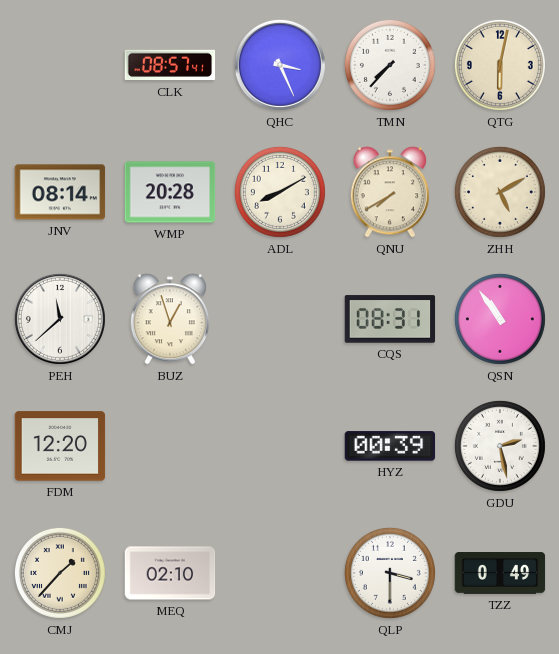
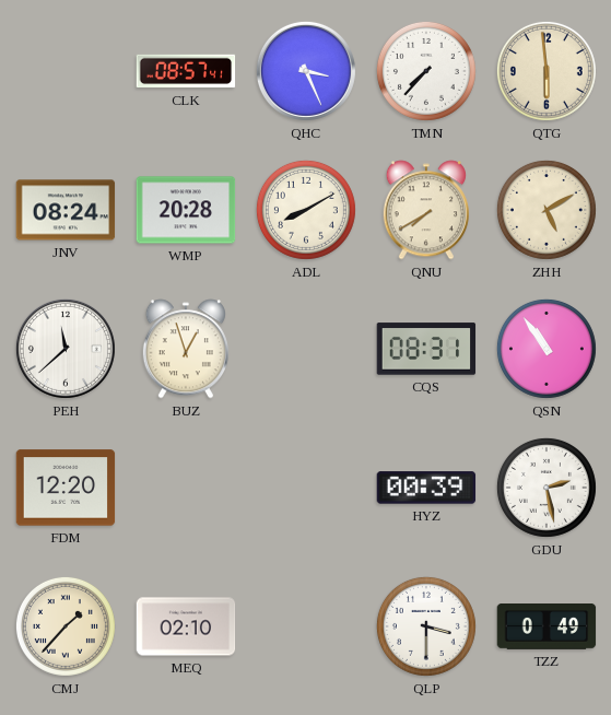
QTG: 6:02 -> 5:59
JNV: 08:14 -> 08:24
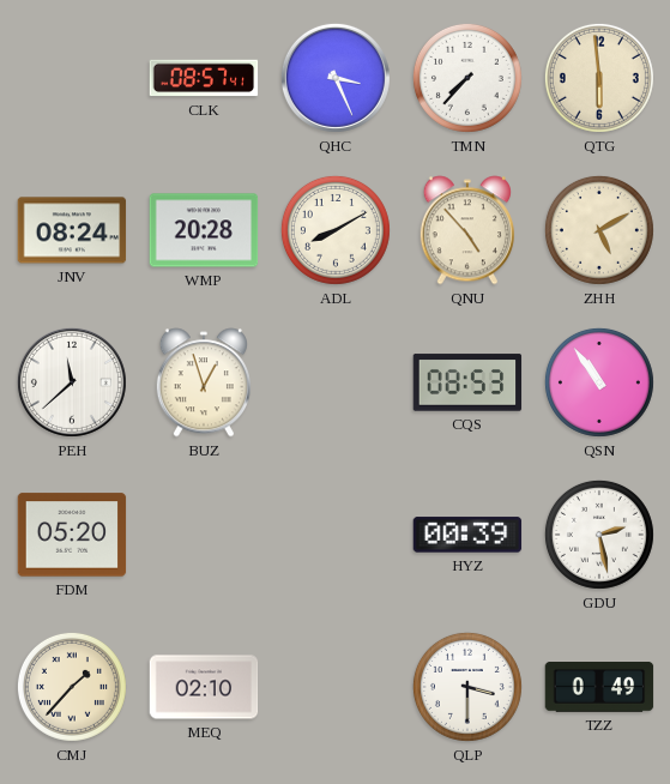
QNU: 7:40 -> 4:53
CQS: 08:31 -> 08:53
FDM: 12:20 -> 05:20
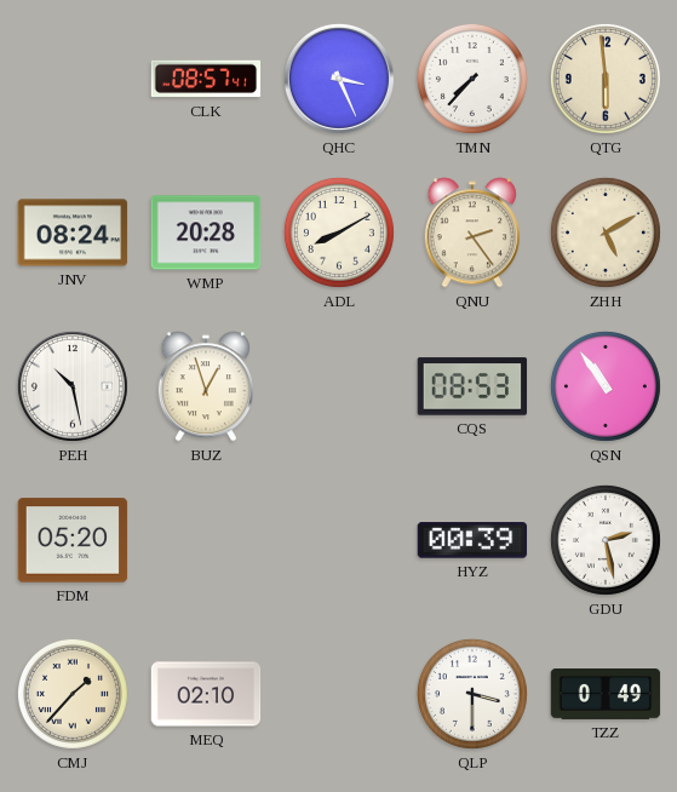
QNU: 4:53 -> 2:24
PEH: 11:38 -> 10:28
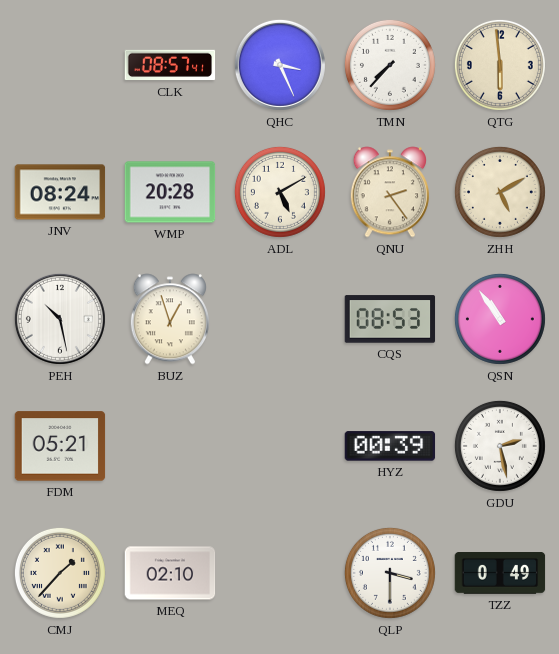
ADL: 8:10 -> 5:10
FDM: 05:20 -> 05:21
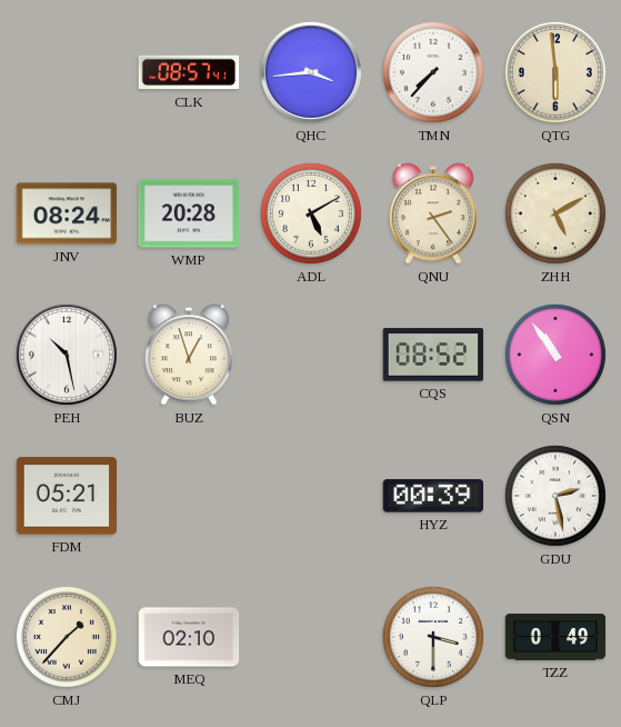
QHC: 3:26 -> 3:44
CQS: 08:53 -> 08:52
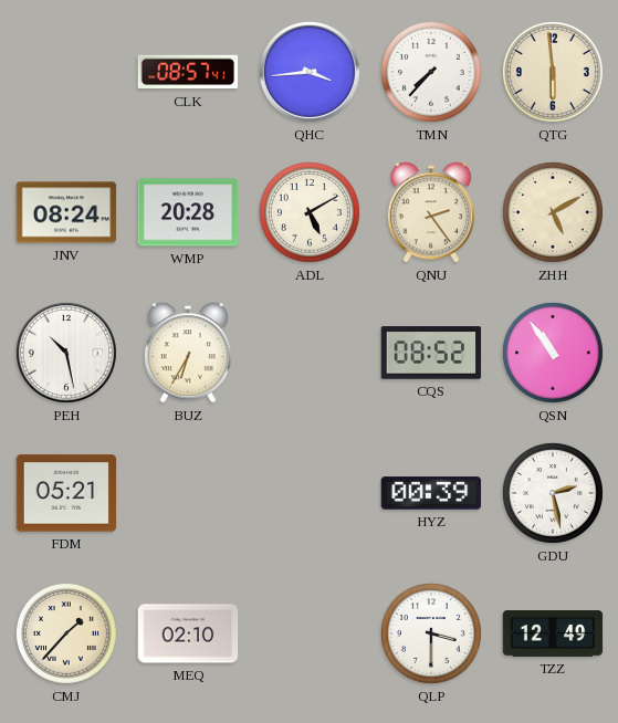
BUZ: 12:57 -> 6:35
TZZ: 0:49 -> 12:49
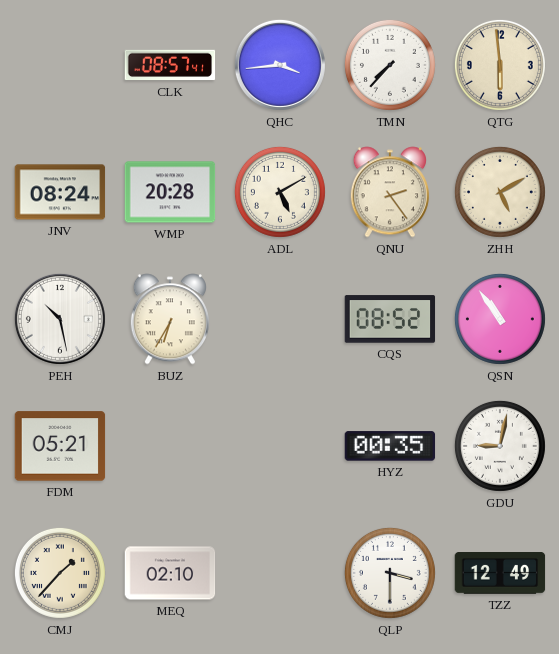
HYZ: 00:39 -> 00:35
GDU: 2:28 -> 9:02
